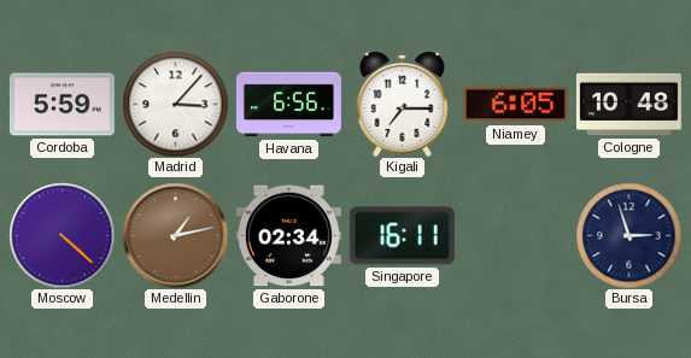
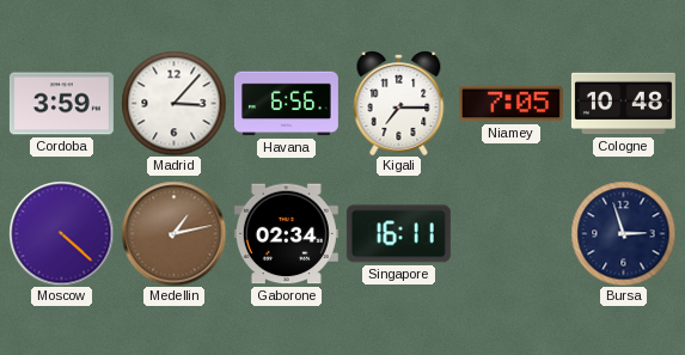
Cordoba: 5:59 -> 3:59
Niamey: 6:05 -> 7:05
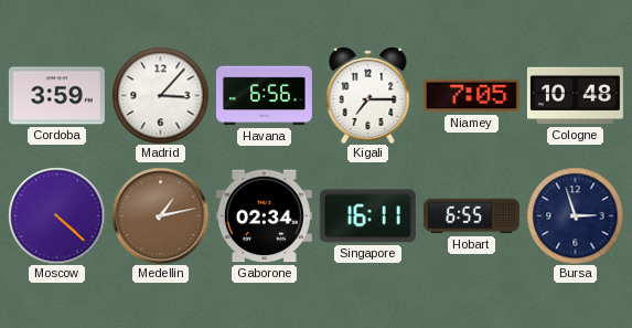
Hobart: none -> 6:55
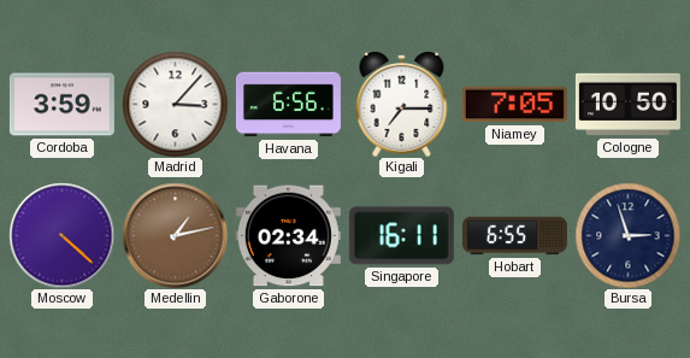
Cologne: 10:48 -> 10:50
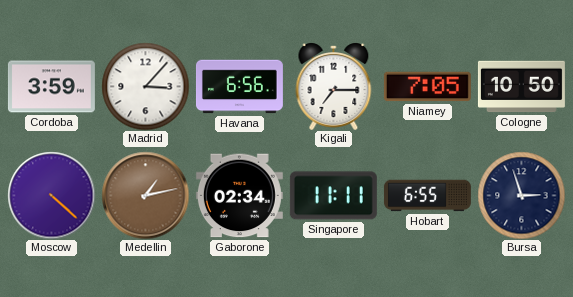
Singapore: 16:11 -> 11:11
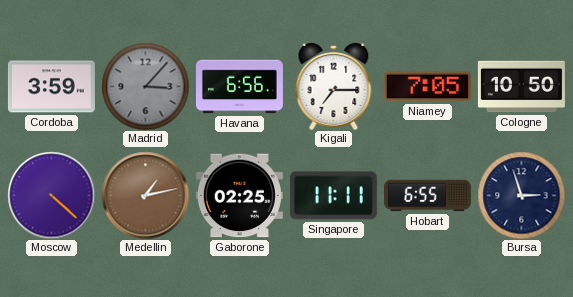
Madrid dial: white -> grey
Gaborone: 02:34 -> 02:25
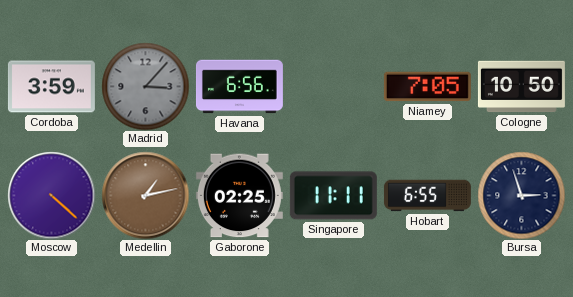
Kigali: 7:15 -> none
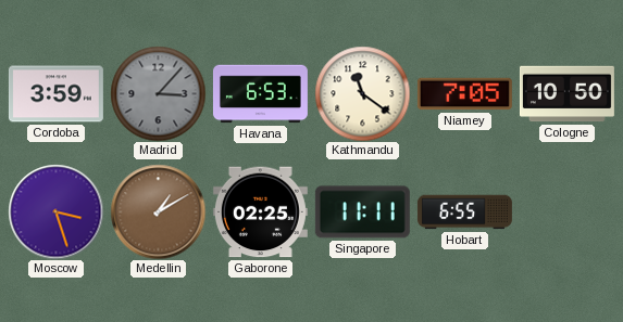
Havana: 6:56 -> 6:53
Kathmandu: none -> 11:21
Moscow: 4:22 -> 3:27
Medellin: 1:13 -> 1:10
Bursa: 2:57 -> none
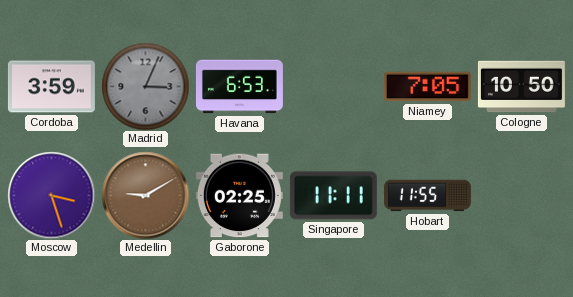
Madrid: 3:07 -> 3:04
Kathmandu: 11:21 -> none
Medellin: 1:10 -> 9:10
Hobart: 6:55 -> 11:55
